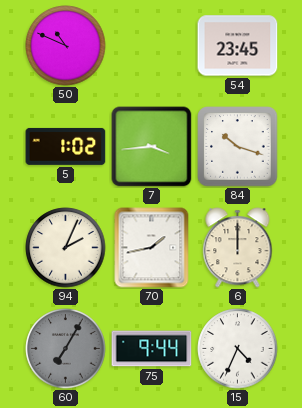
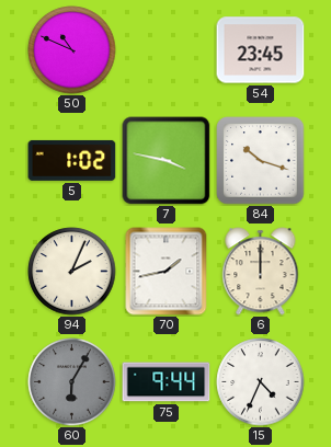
7: 3:44 -> 3:47
60: 7:05 -> 6:05
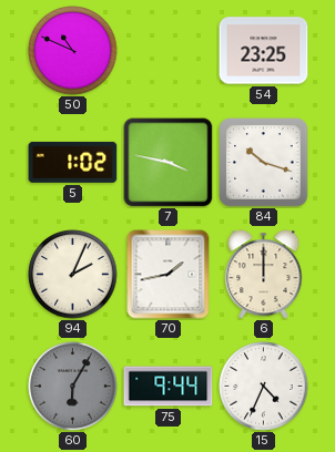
54: 23:45 -> 23:25
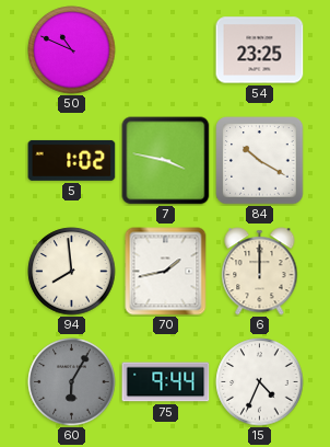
84: 10:18 -> 10:20
94: 2:04 -> 7:59
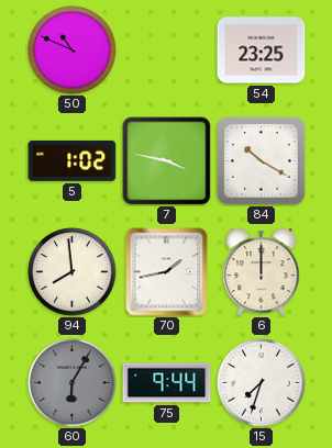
15: 4:34 -> 7:33
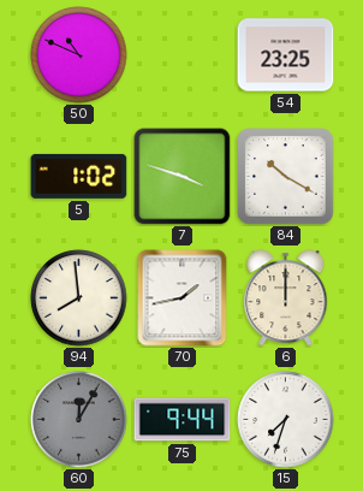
7: 3:47 -> 3:48
60: 6:05 -> 12:05
